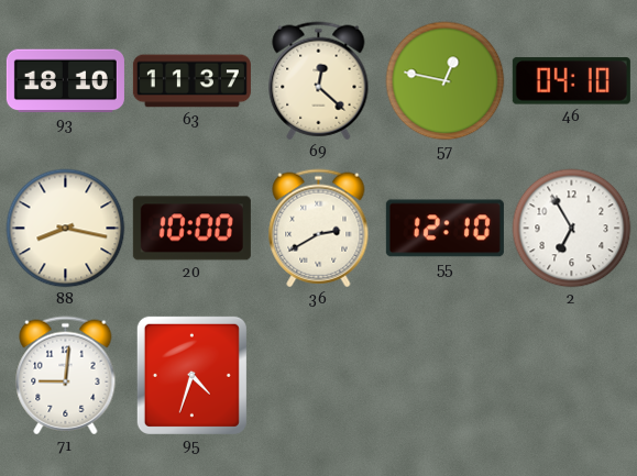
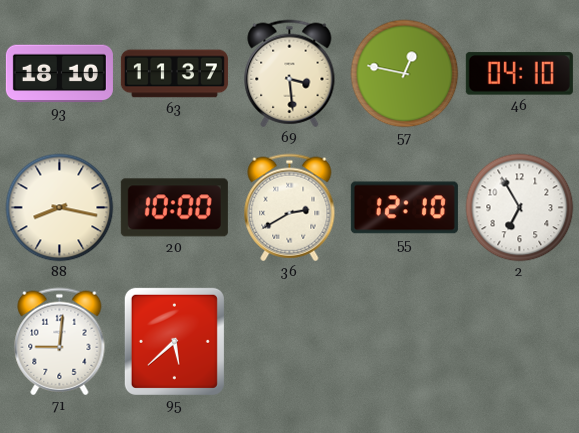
69: 12:22 -> 3:29
95: 4:33 -> 5:38
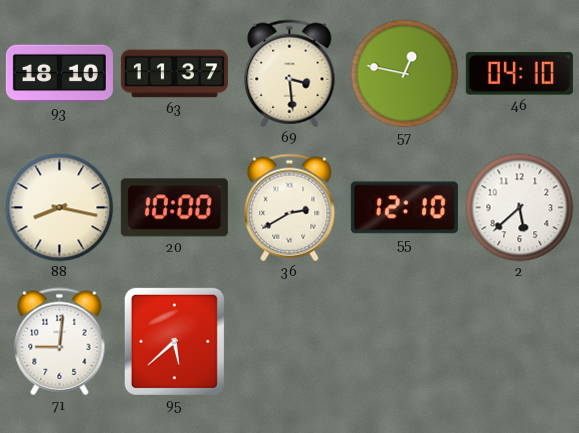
2: 6:55 -> 5:38
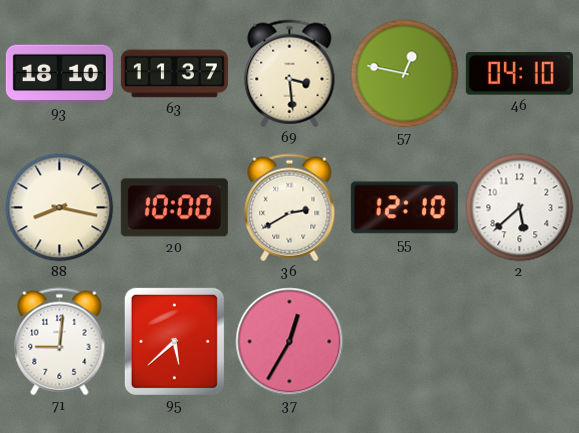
37: none -> 12:35
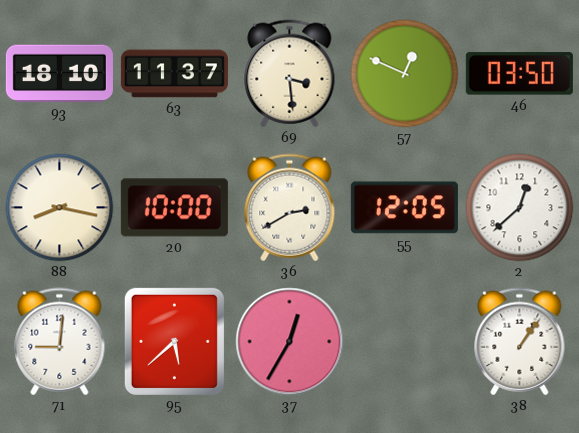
57: 12:47 -> 12:49
46: 04:10 -> 03:50
55: 12:10 -> 12:05
2: 5:38 -> 12:38
38: none -> 1:06
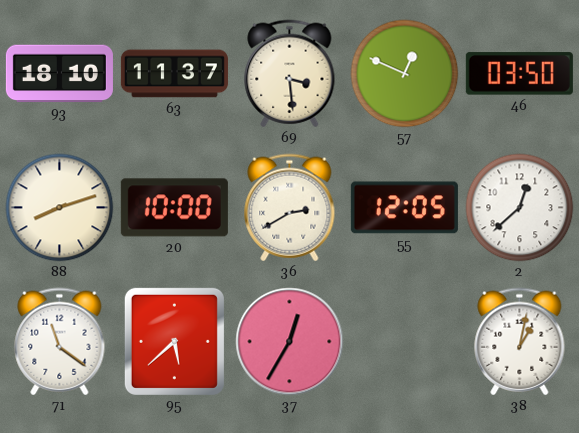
88: 8:17 -> 8:12
71: 9:01 -> 11:21
38: 1:06 -> 1:02
